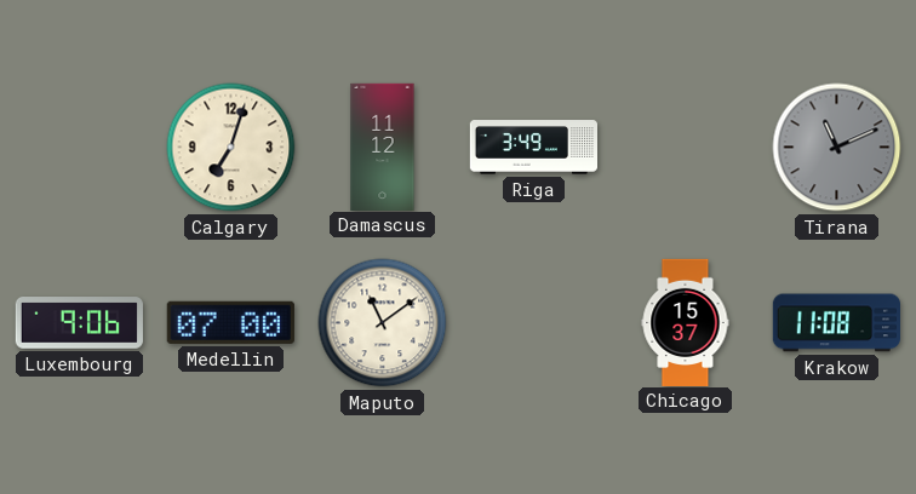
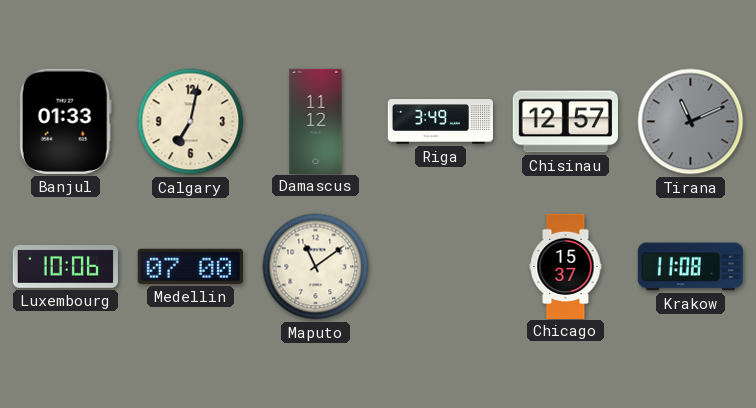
Banjul: none -> 01:33
Calgary: 7:03 -> 7:02
Chisinau: none -> 12:57
Luxembourg: 9:06 -> 10:06
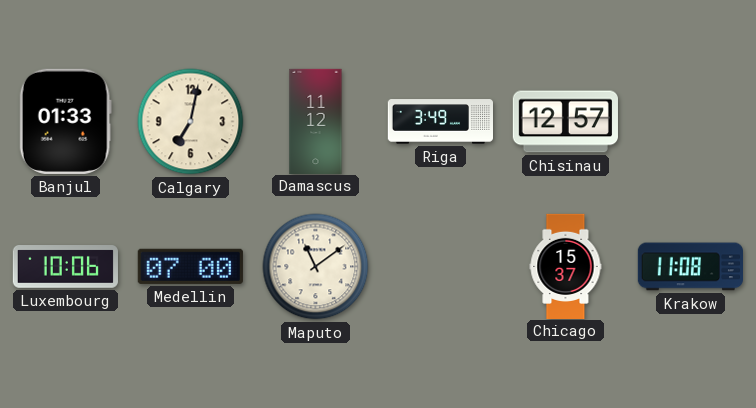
Tirana: 11:11 -> none
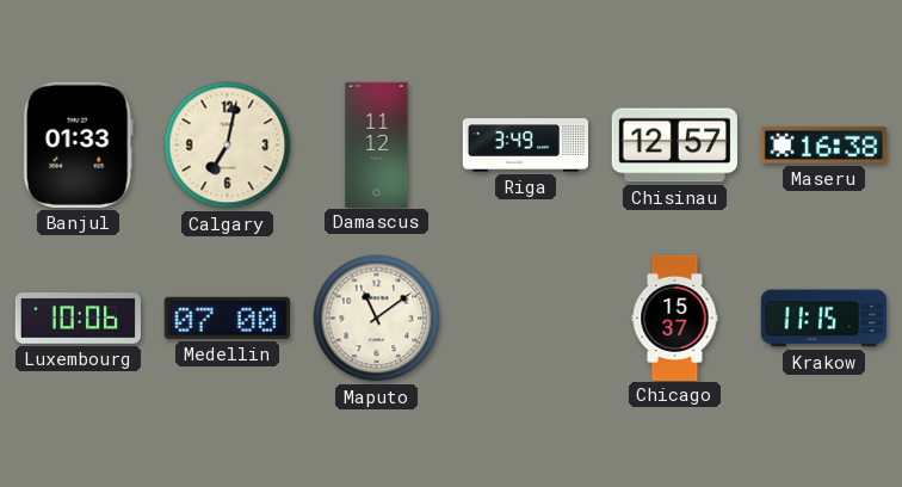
Maseru: none -> 16:38
Krakow: 11:08 -> 11:15
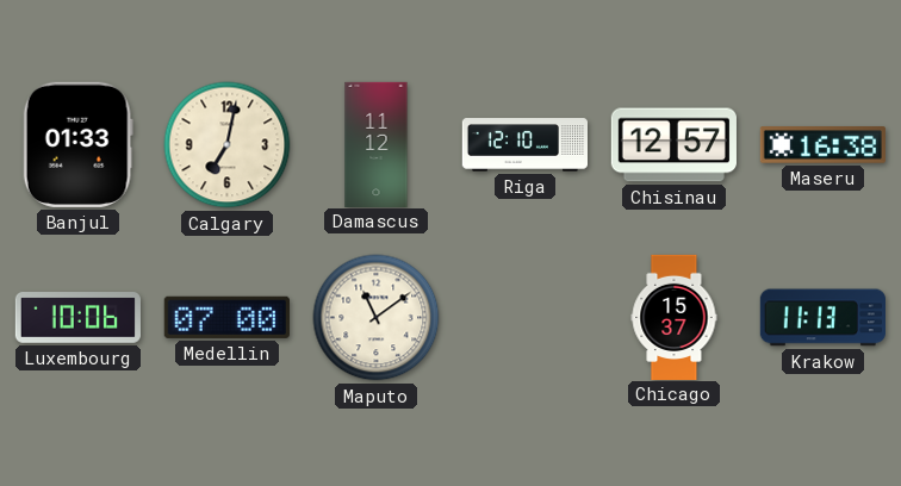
Riga: 3:49 -> 12:10
Krakow: 11:15 -> 11:13
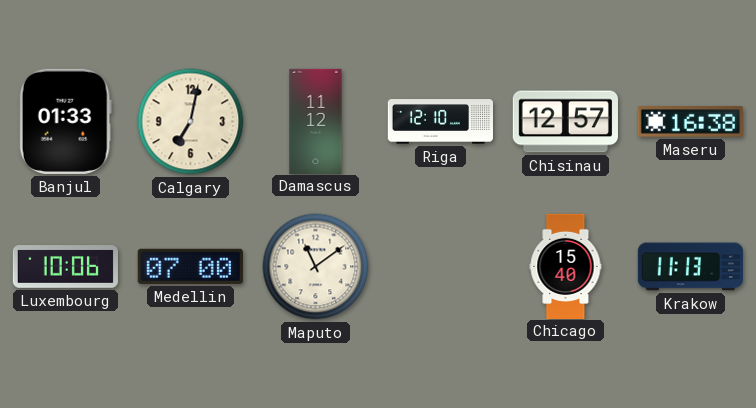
Chicago: 15:37 -> 15:40
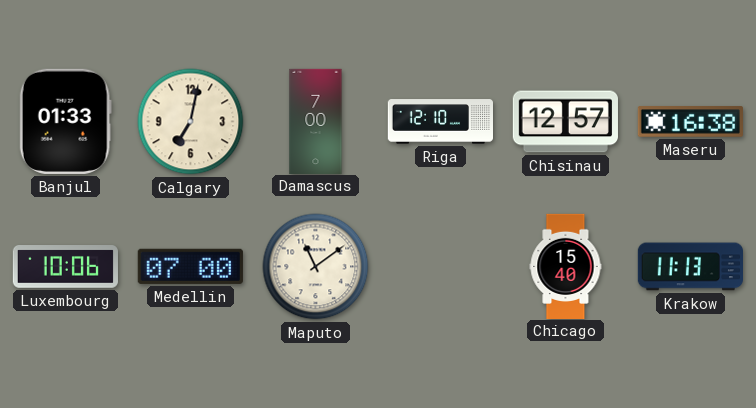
Damascus: 11:12 -> 7:00
